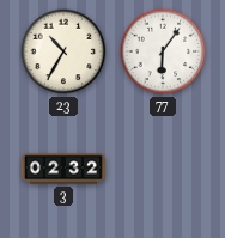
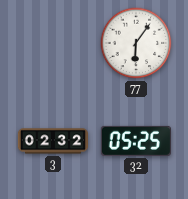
23: 10:35 -> none
32: none -> 05:25
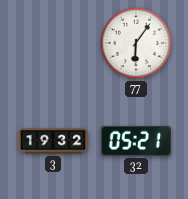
3: 02:32 -> 19:32
32: 05:25 -> 05:21
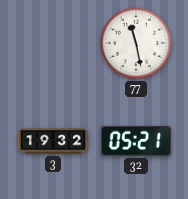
77: 6:06 -> 11:28
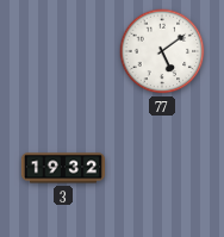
77: 11:28 -> 5:09
32: 05:21 -> none
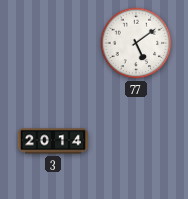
3: 19:32 -> 20:14
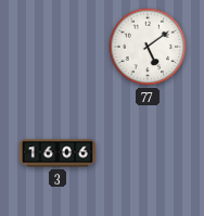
3: 20:14 -> 16:06
